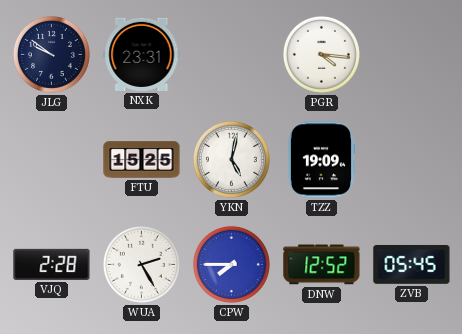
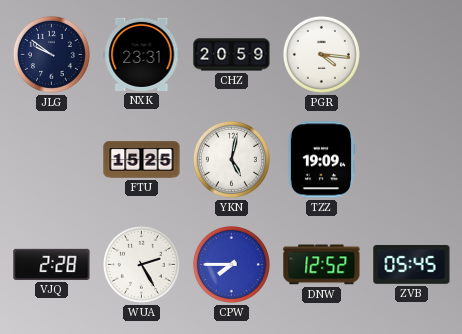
CHZ: none -> 20:59
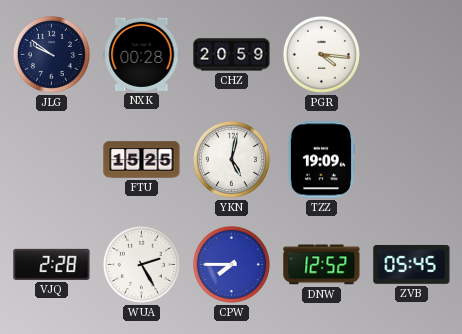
NXK: 23:31 -> 00:28
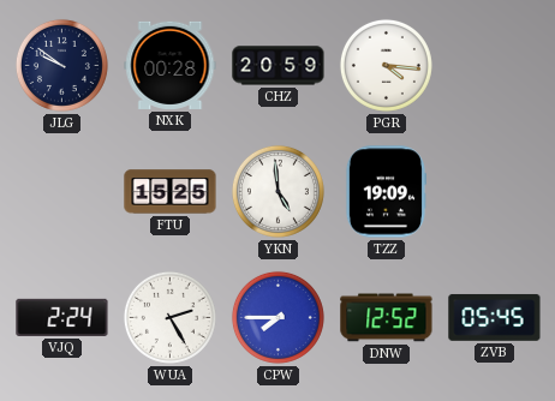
YKN: 5:02 -> 4:59
VJQ: 2:28 -> 2:24
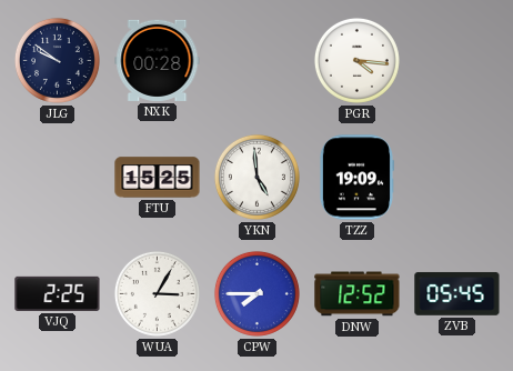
CHZ: 20:59 -> none
VJQ: 2:24 -> 2:25
WUA: 2:25 -> 3:05
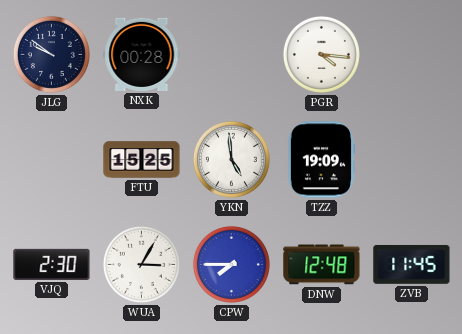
VJQ: 2:25 -> 2:30
DNW: 12:52 -> 12:48
ZVB: 05:45 -> 11:45
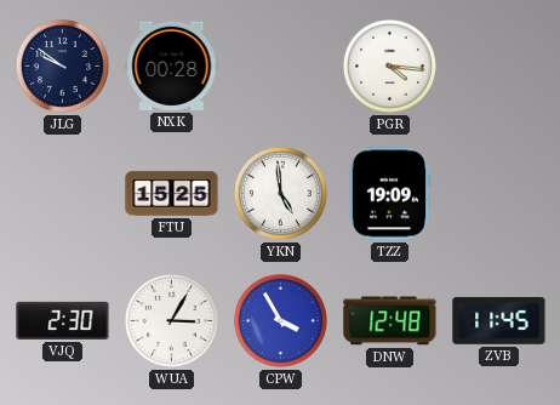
CPW: 7:45 -> 3:55
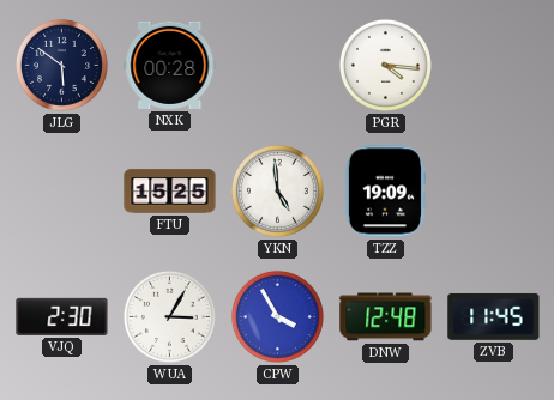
JLG: 9:51 -> 5:51
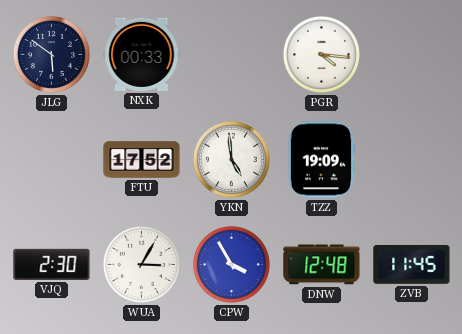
NXK: 00:28 -> 00:33
FTU: 15:25 -> 17:52
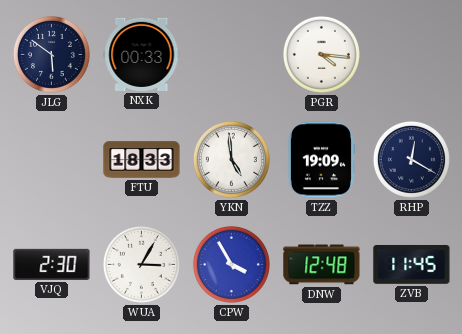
FTU: 17:52 -> 18:33
RHP: none -> 12:20
